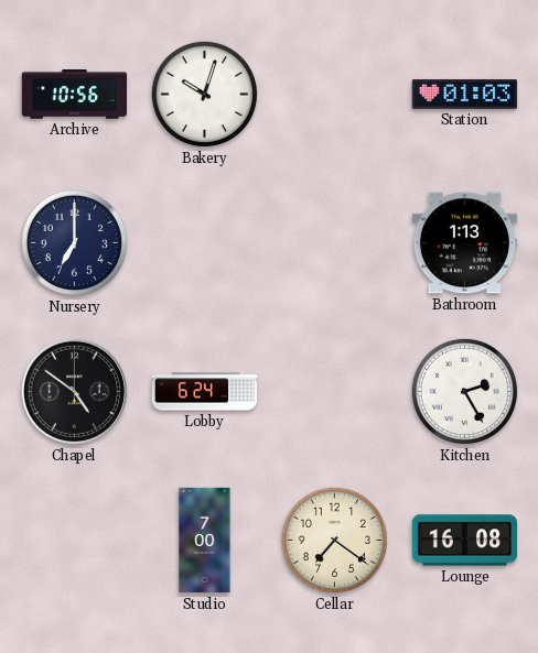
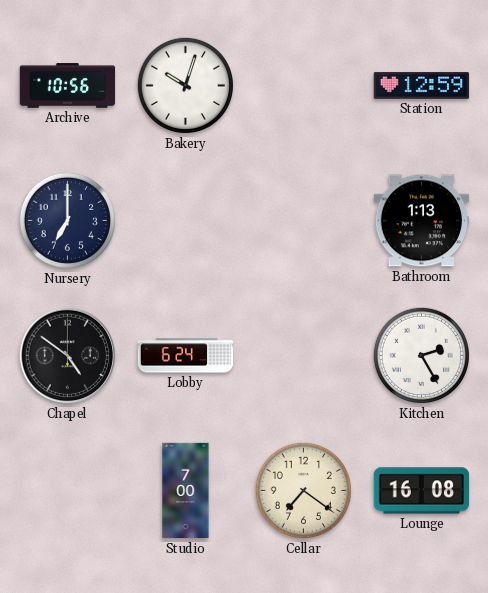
Station: 01:03 -> 12:59
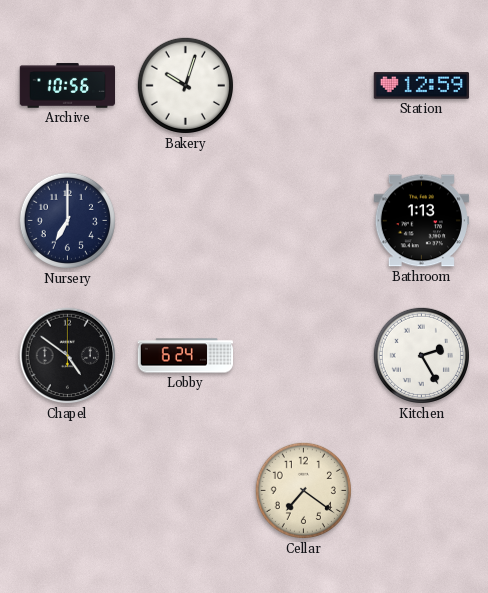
Studio: 7:00 -> none
Lounge: 16:08 -> none
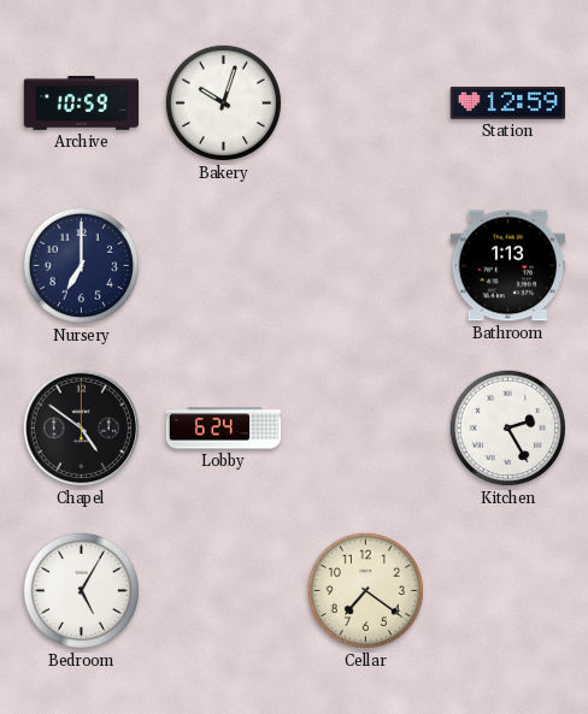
Archive: 10:56 -> 10:59
Bedroom: none -> 5:05
